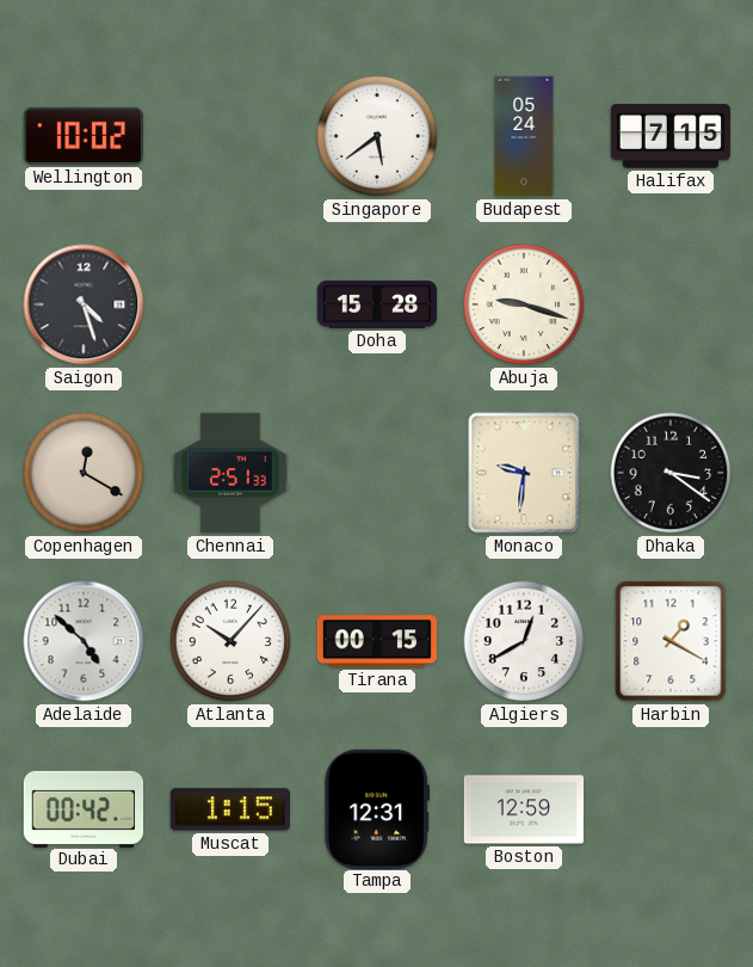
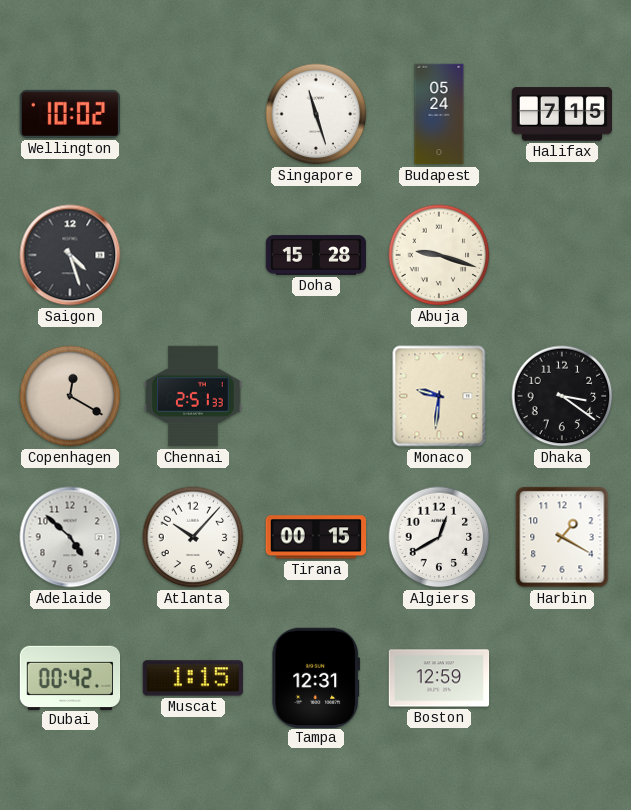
Singapore: 5:39 -> 11:27
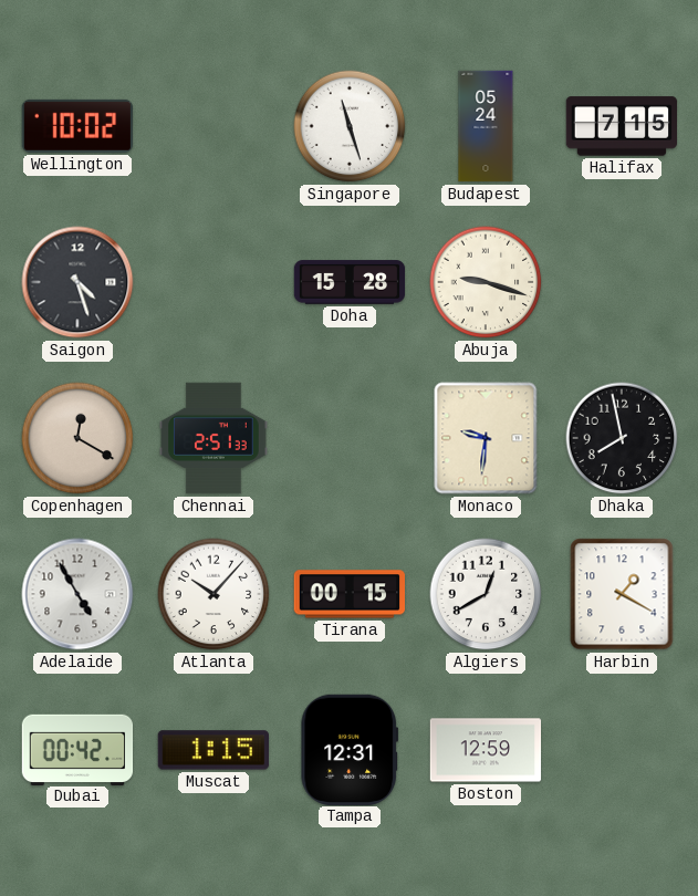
Dhaka: 3:21 -> 7:58
Adelaide: 4:52 -> 4:55
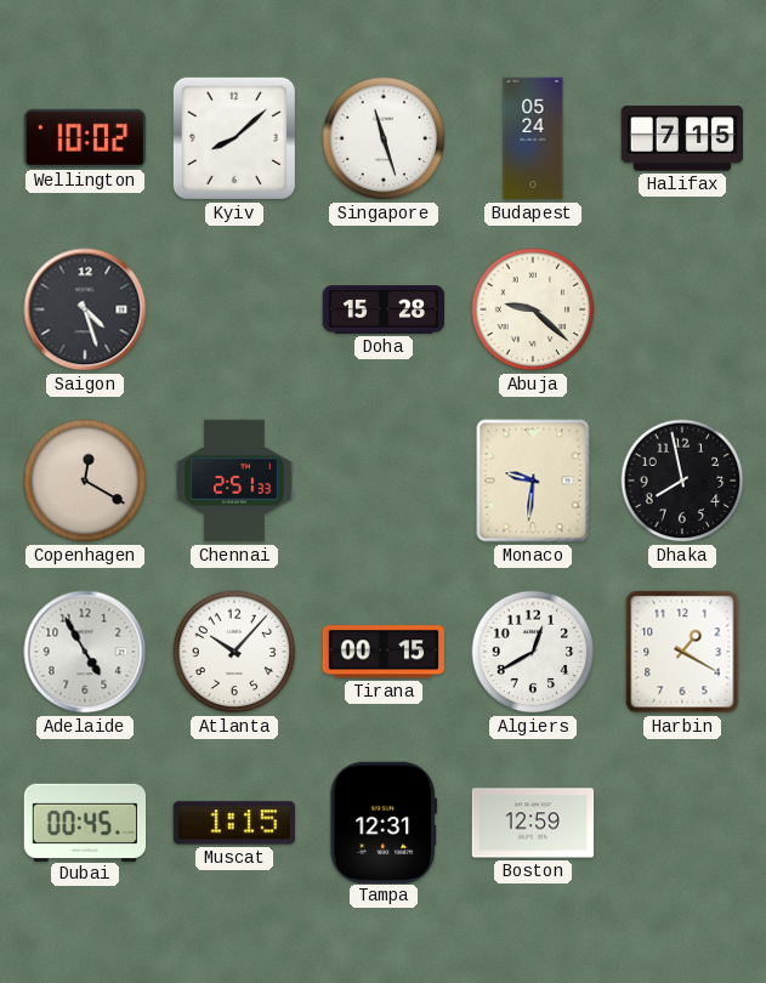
Kyiv: none -> 8:08
Abuja: 9:18 -> 9:22
Dubai: 00:42 -> 00:45
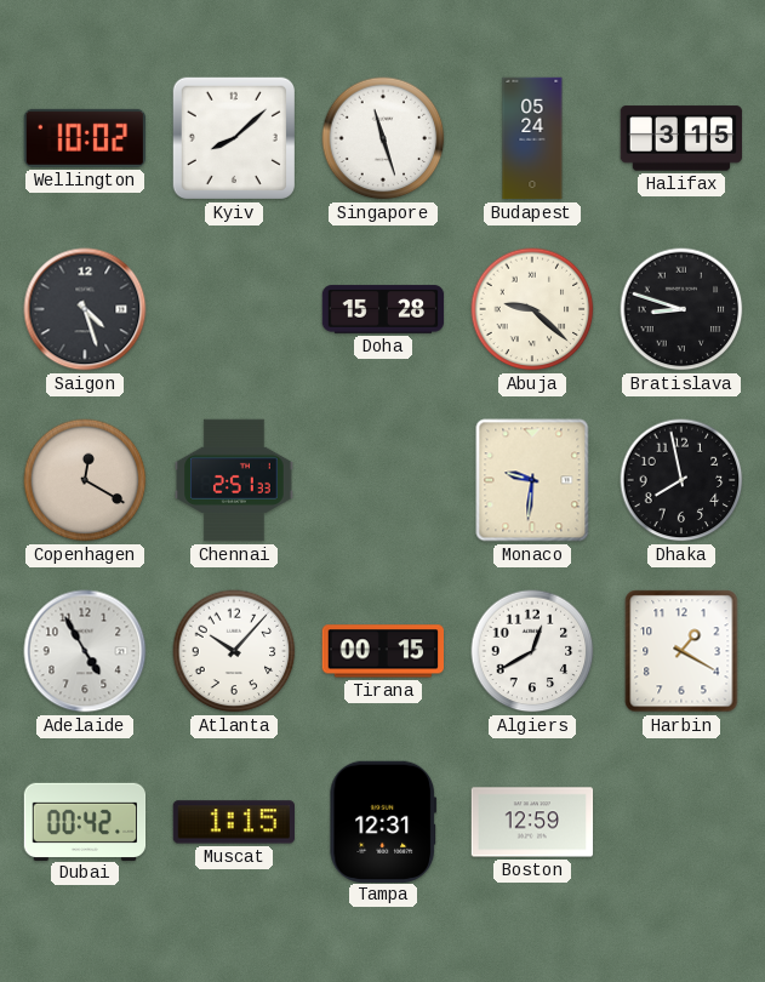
Halifax: 7:15 -> 3:15
Bratislava: none -> 8:48
Dubai: 00:45 -> 00:42
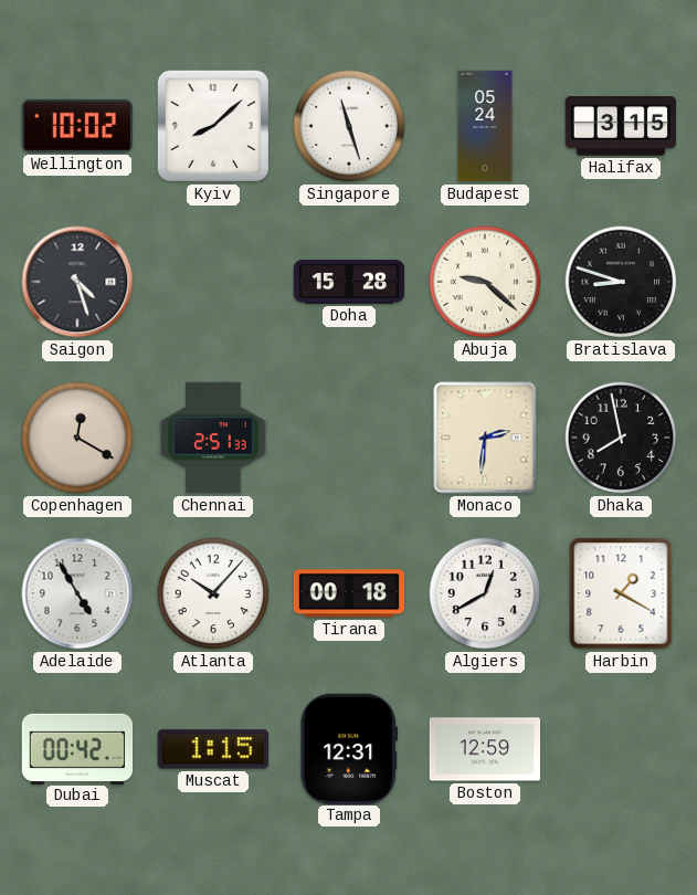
Monaco: 9:31 -> 2:31
Tirana: 00:15 -> 00:18
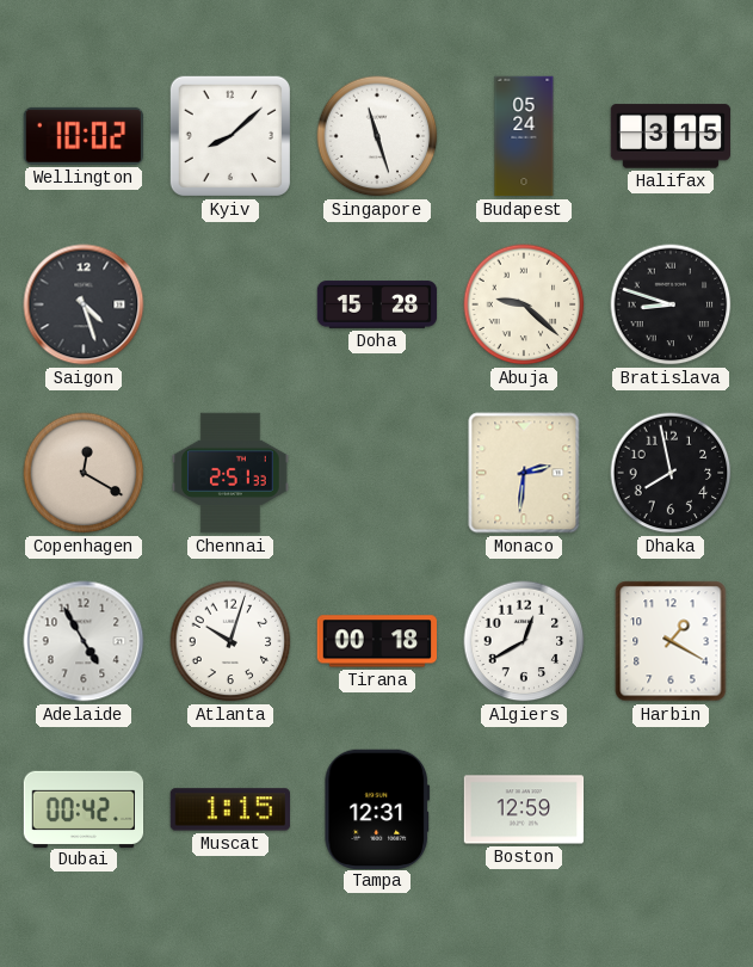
Atlanta: 10:07 -> 10:03
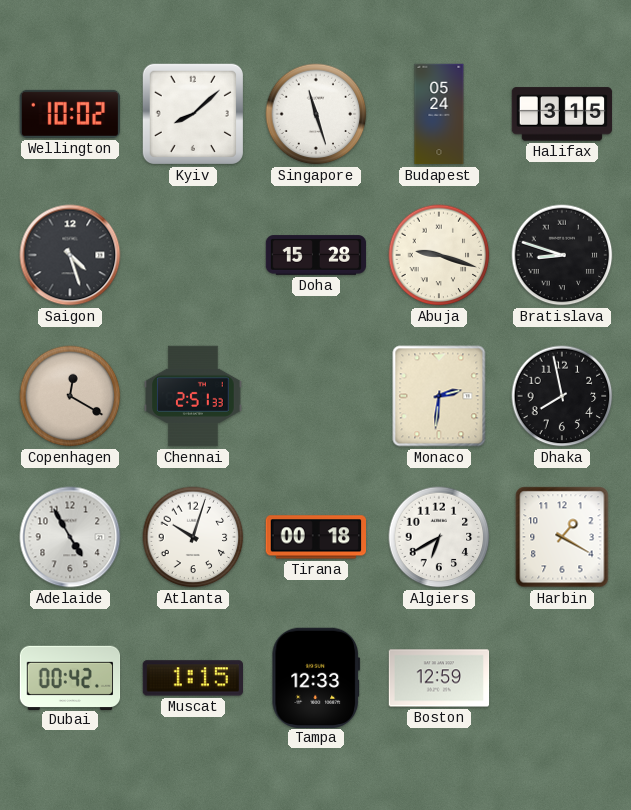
Abuja: 9:22 -> 9:18
Algiers: 12:40 -> 6:40
Tampa: 12:31 -> 12:33
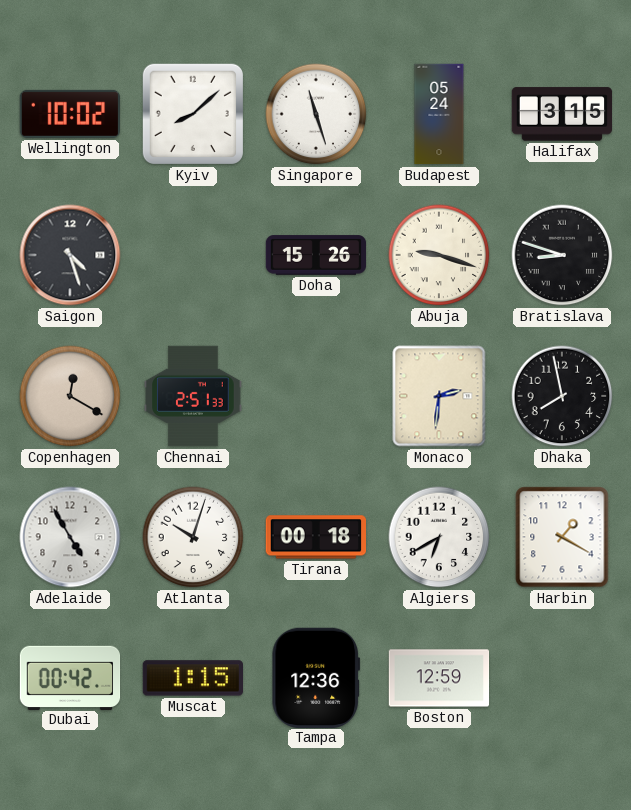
Doha: 15:28 -> 15:26
Tampa: 12:33 -> 12:36
